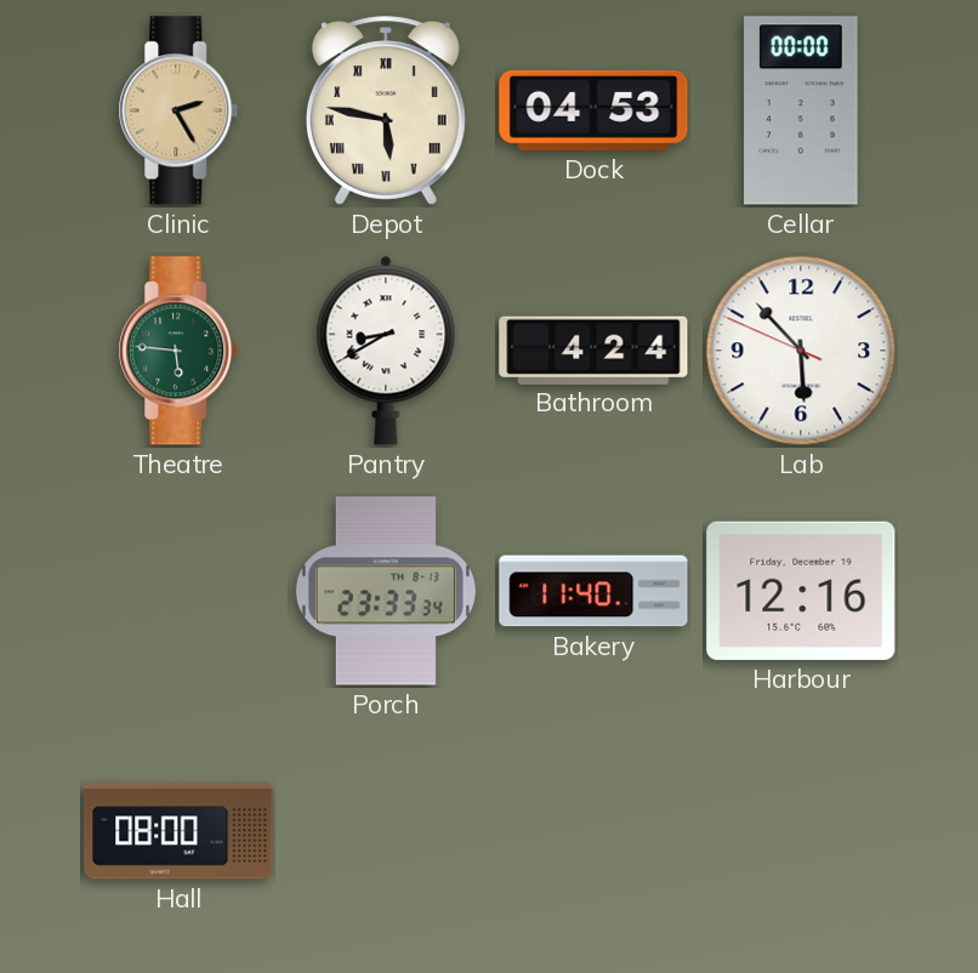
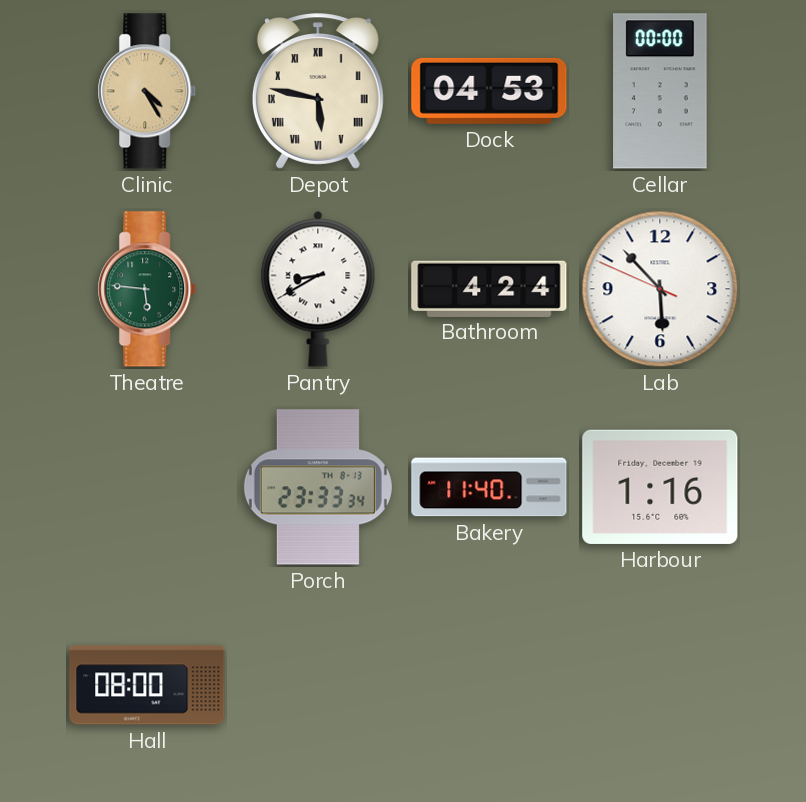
Clinic: 2:25 -> 4:25
Harbour: 12:16 -> 1:16
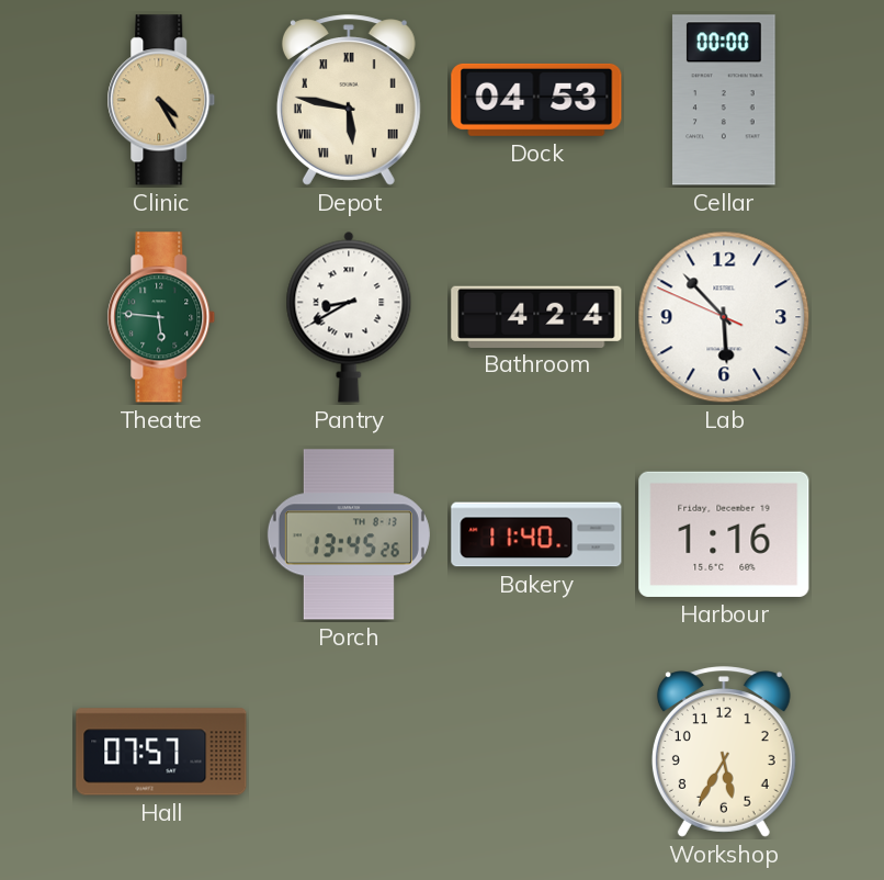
Porch: 23:33 -> 13:45
Hall: 08:00 -> 07:57
Workshop: none -> 5:35
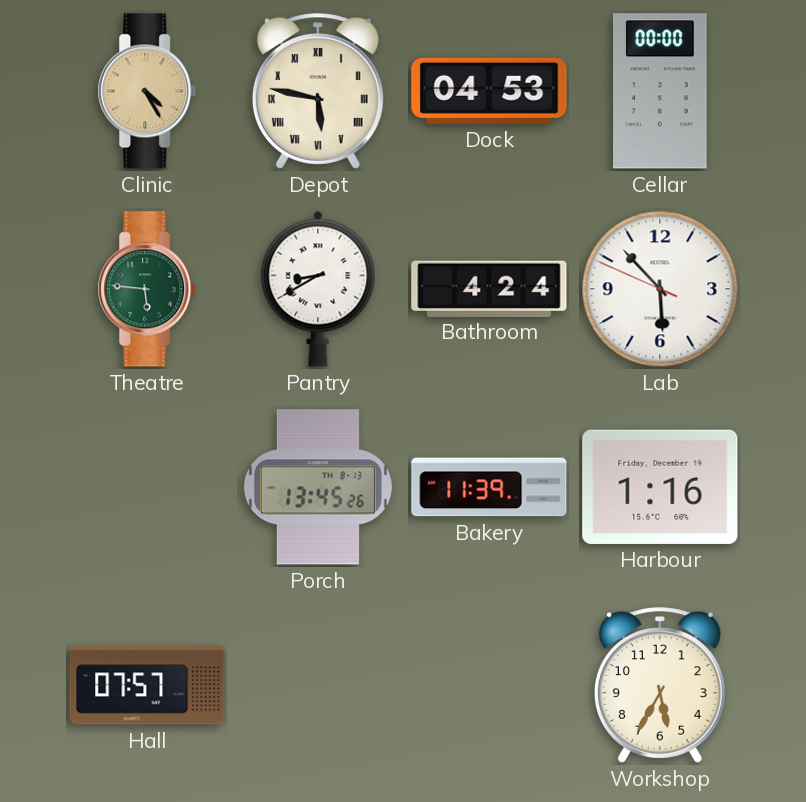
Bakery: 11:40 -> 11:39
